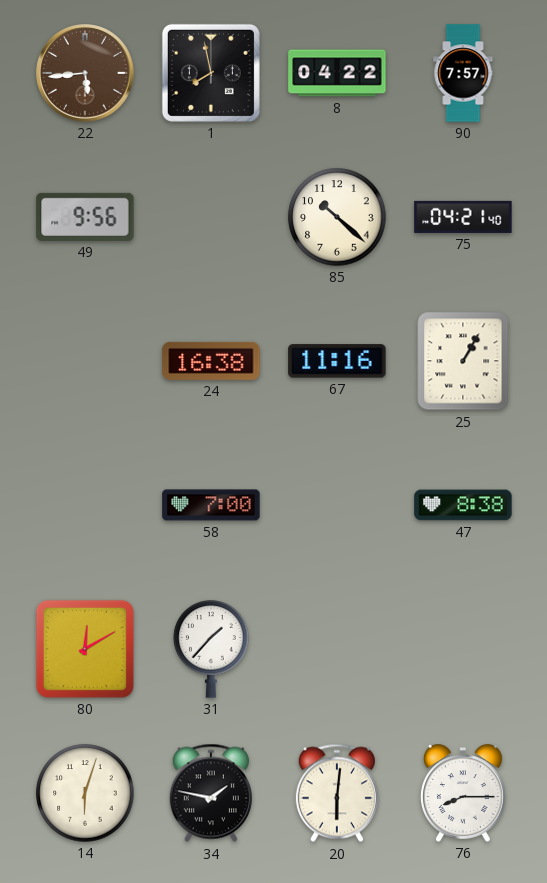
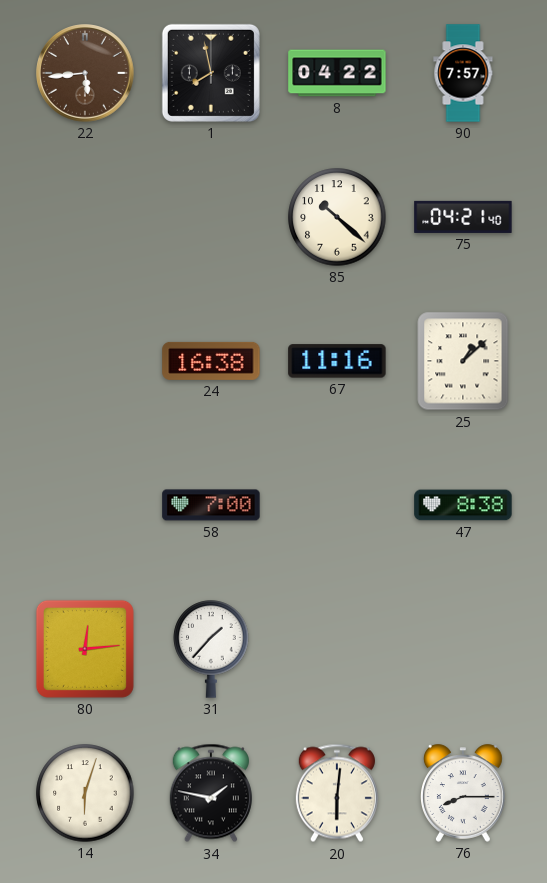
49: 9:56 -> none
25: 1:05 -> 1:08
80: 12:10 -> 12:14
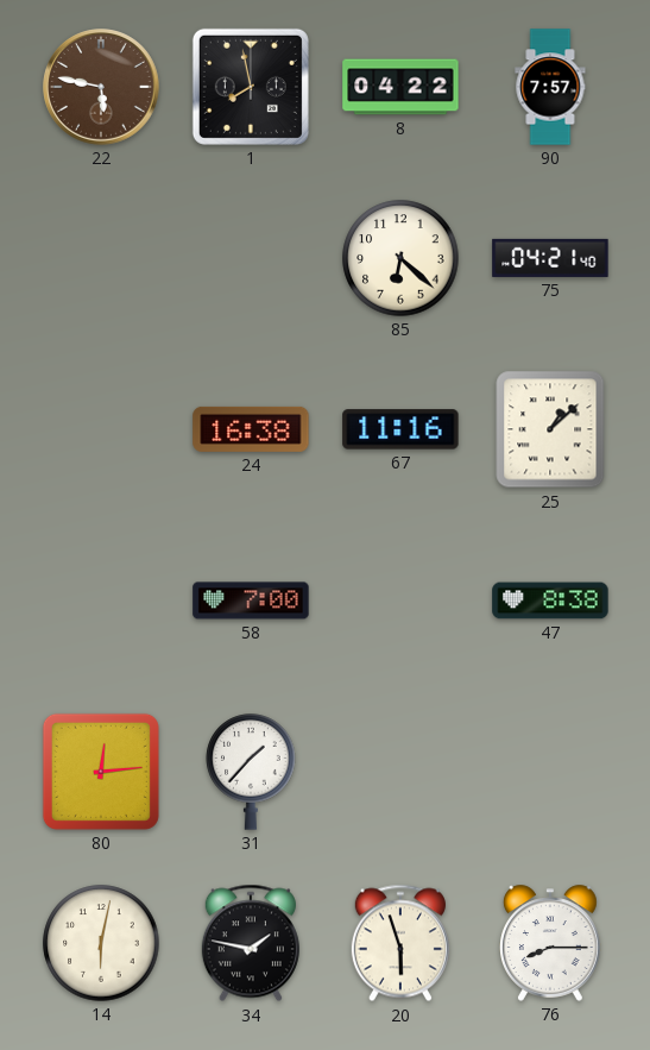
22: 5:44 -> 5:47
85: 10:22 -> 6:22
14: 6:03 -> 6:02
20: 6:01 -> 5:57
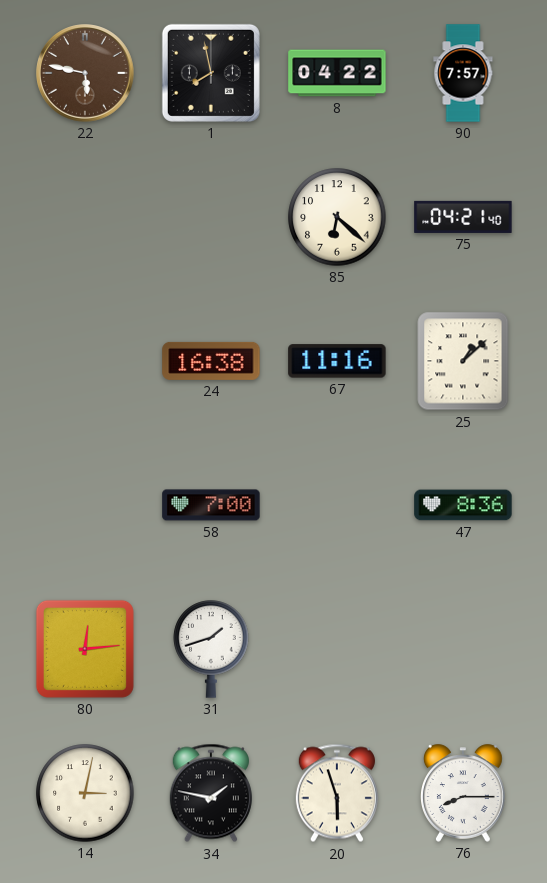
47: 8:38 -> 8:36
31: 1:37 -> 1:42
14: 6:02 -> 3:02
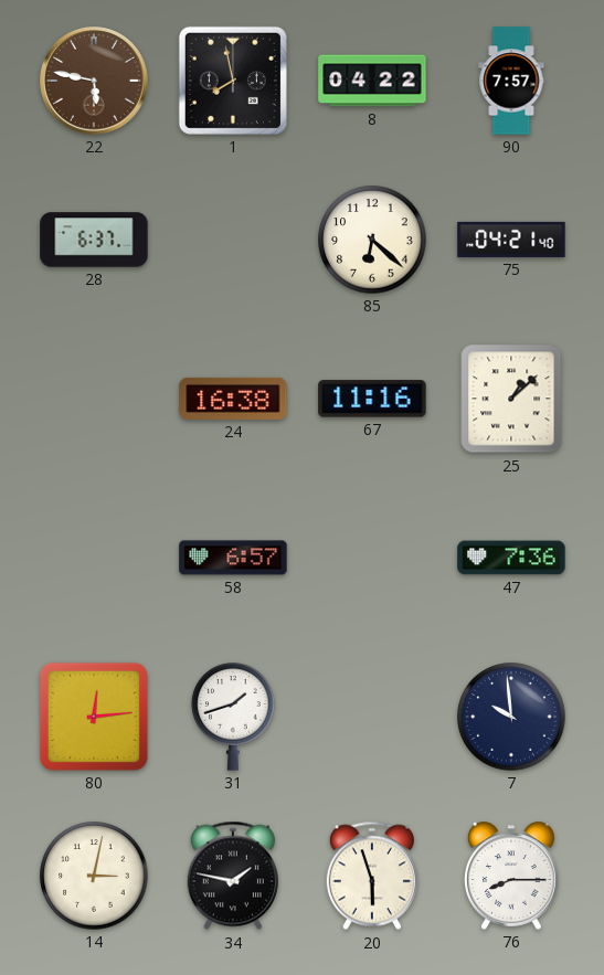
28: none -> 6:37
58: 7:00 -> 6:57
47: 8:36 -> 7:36
7: none -> 9:59
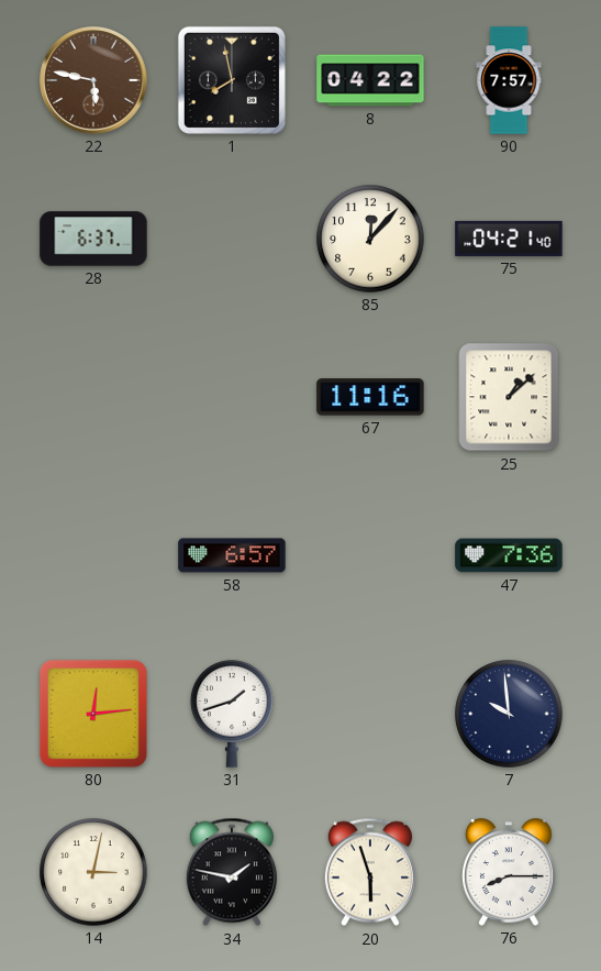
85: 6:22 -> 12:07
24: 16:38 -> none
